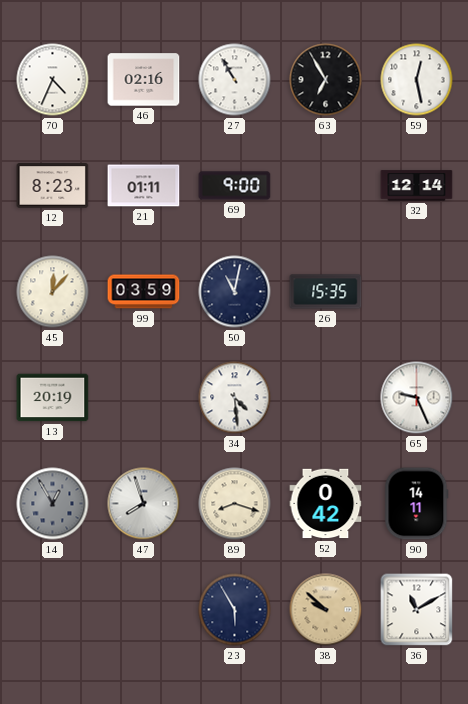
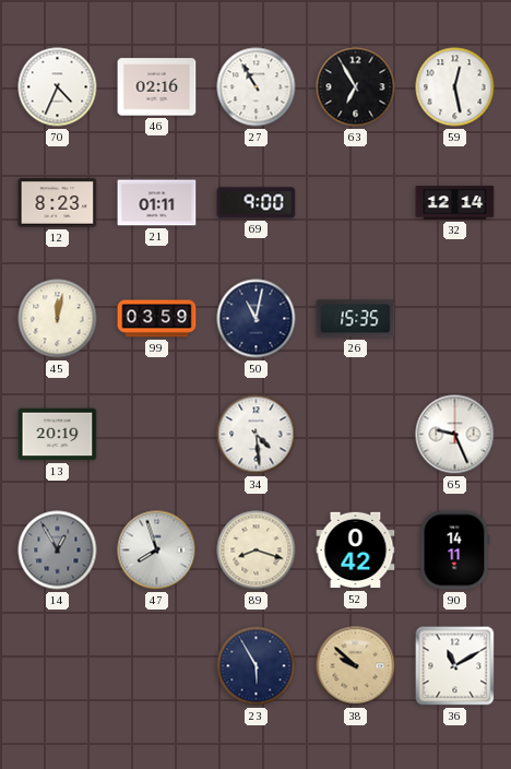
45: 12:07 -> 12:02
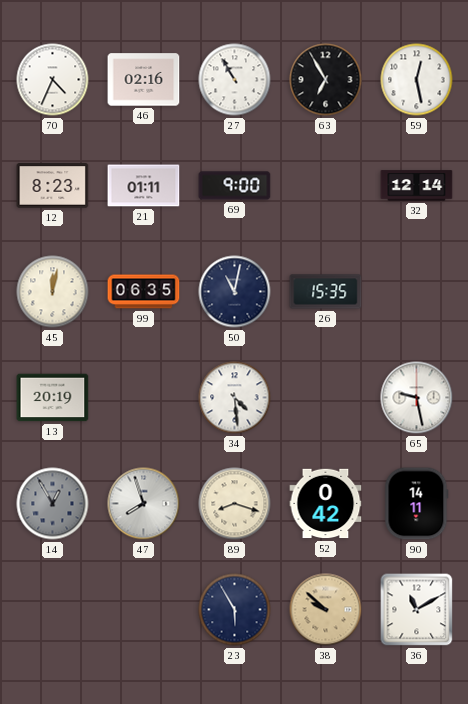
99: 03:59 -> 06:35
65: 9:26 -> 9:28
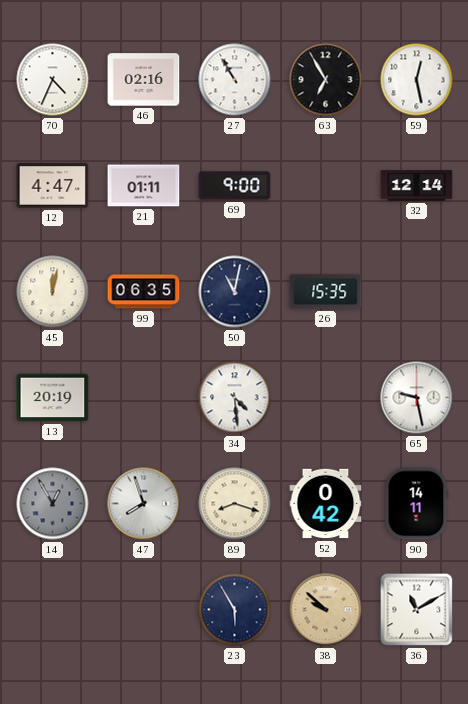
12: 8:23 -> 4:47
